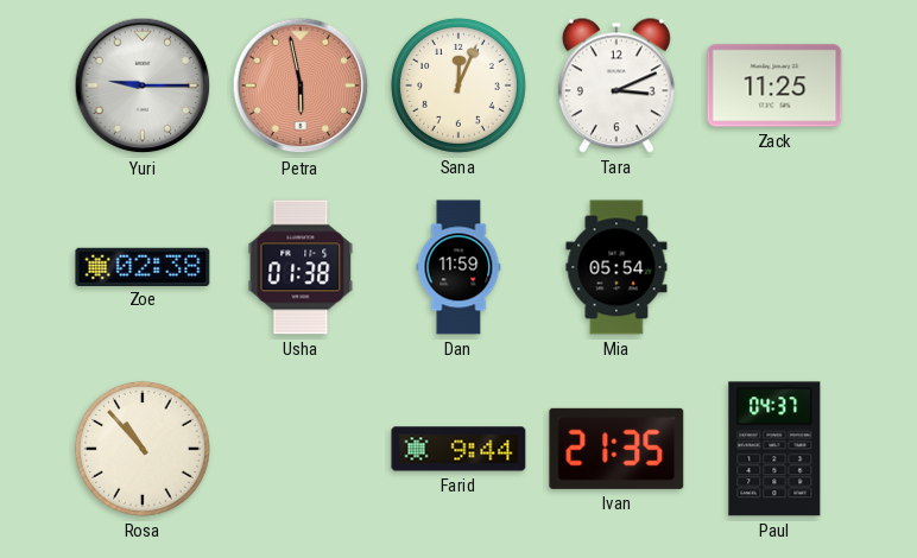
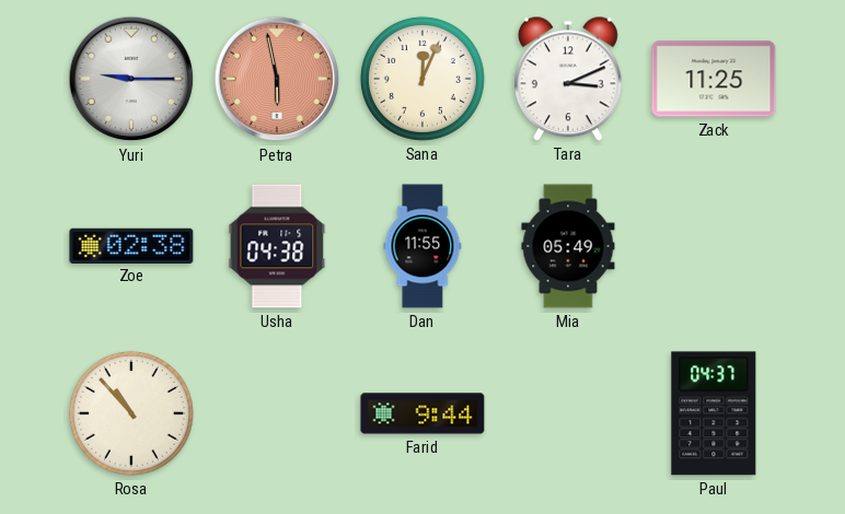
Usha: 01:38 -> 04:38
Dan: 11:59 -> 11:55
Mia: 05:54 -> 05:49
Ivan: 21:35 -> none
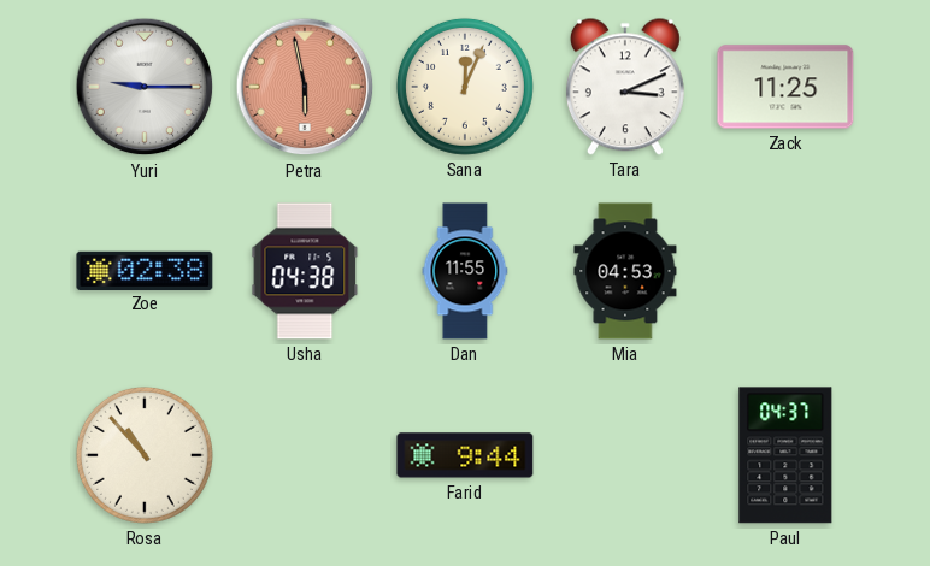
Mia: 05:49 -> 04:53
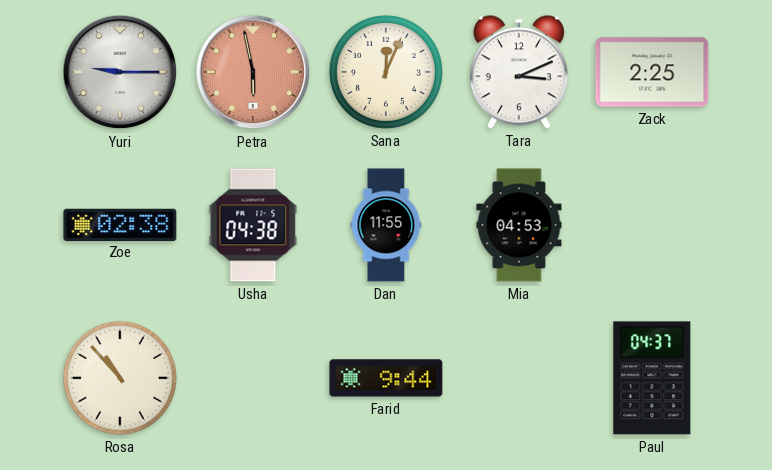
Zack: 11:25 -> 2:25
